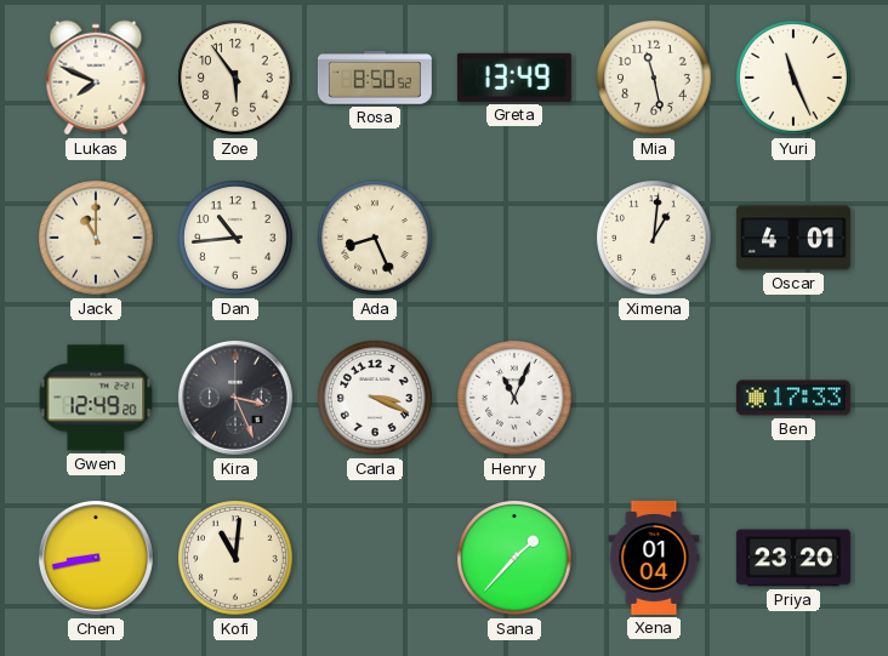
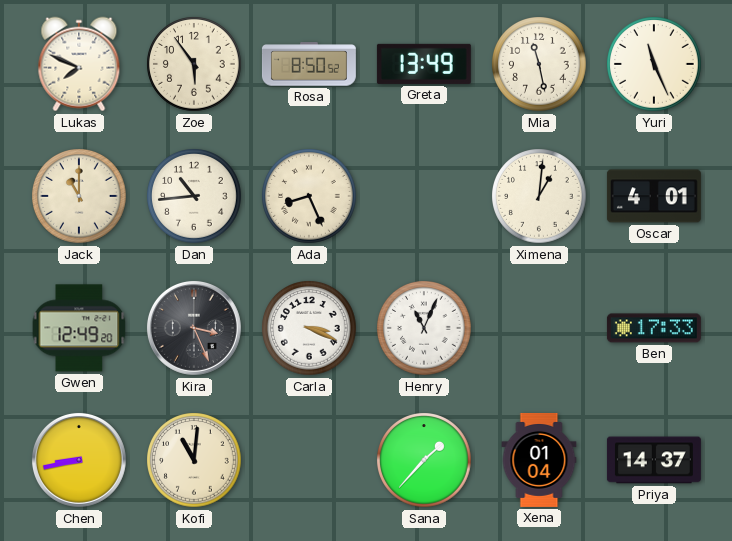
Priya: 23:20 -> 14:37
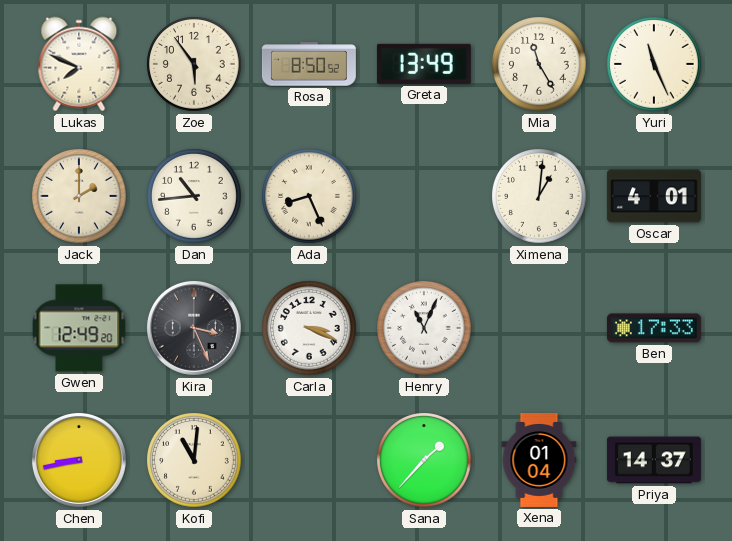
Mia: 11:28 -> 11:25
Jack: 11:00 -> 2:00
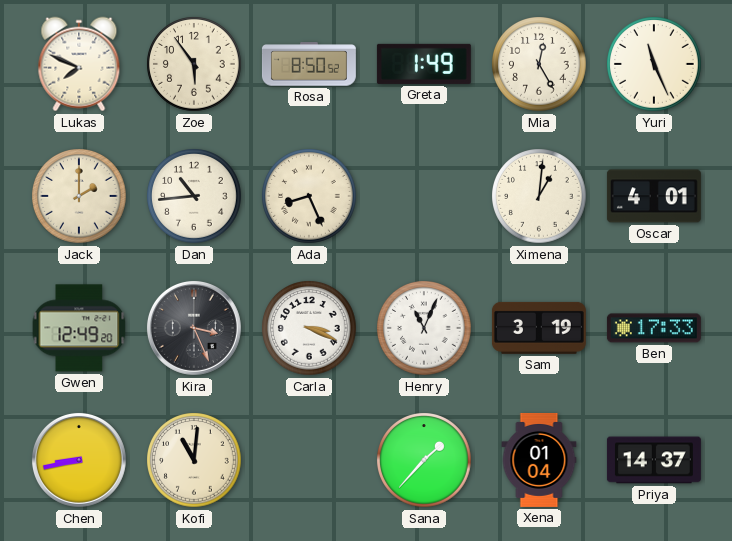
Greta: 13:49 -> 1:49
Mia: 11:25 -> 12:25
Sam: none -> 3:19
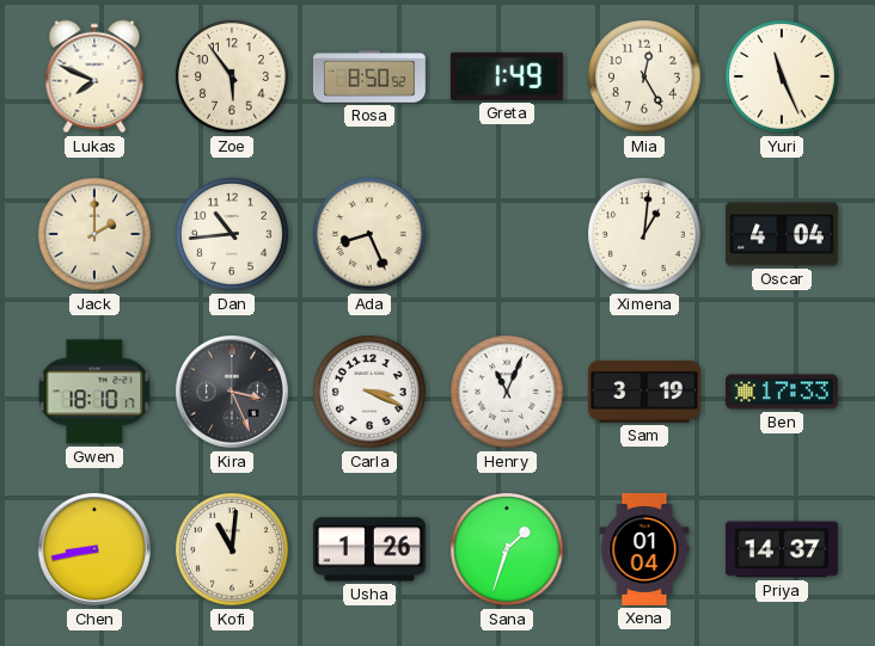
Oscar: 4:01 -> 4:04
Gwen: 12:49 -> 18:10
Usha: none -> 1:26
Sana: 1:37 -> 1:33
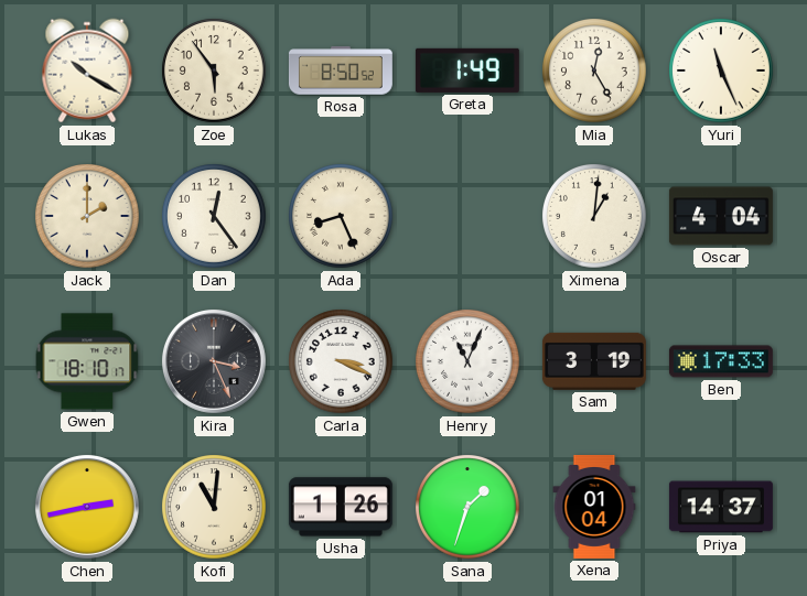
Lukas: 7:49 -> 10:20
Dan: 10:44 -> 12:24
Chen: 8:43 -> 2:43
